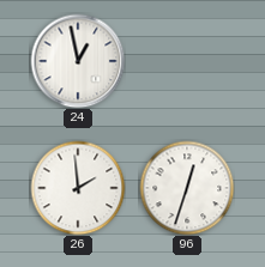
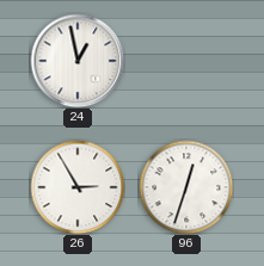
26: 1:59 -> 2:55
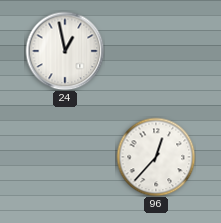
26: 2:55 -> none
96: 12:33 -> 12:37
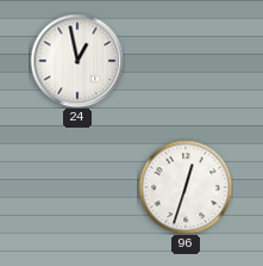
96: 12:37 -> 12:33
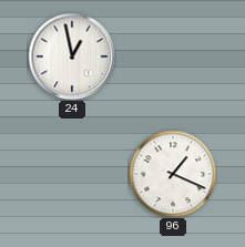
96: 12:33 -> 1:19
